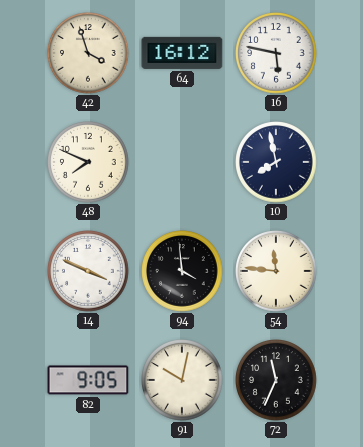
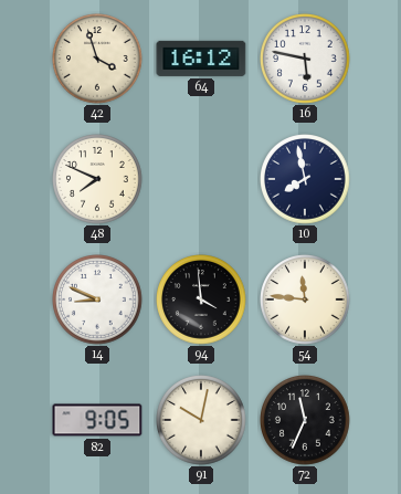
14: 3:49 -> 8:49
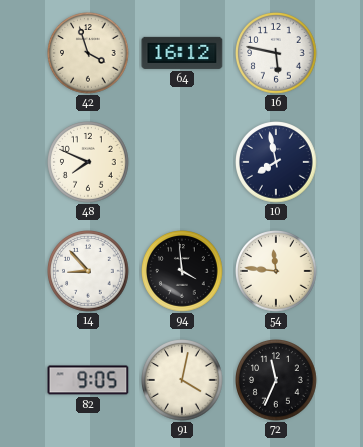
14: 8:49 -> 8:53
91: 10:02 -> 4:02
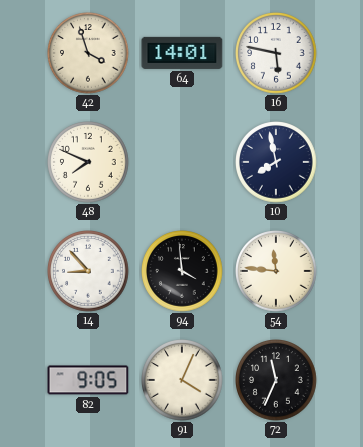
64: 16:12 -> 14:01
91: 4:02 -> 4:04
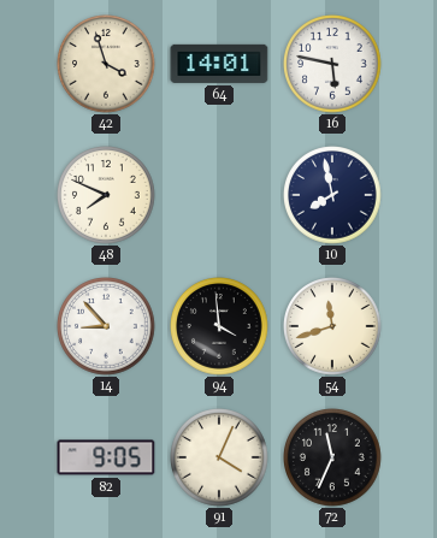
54: 11:46 -> 11:42
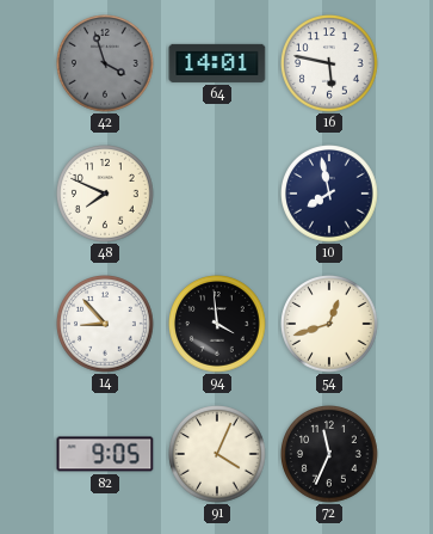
42 dial: cream -> grey
54: 11:42 -> 12:42
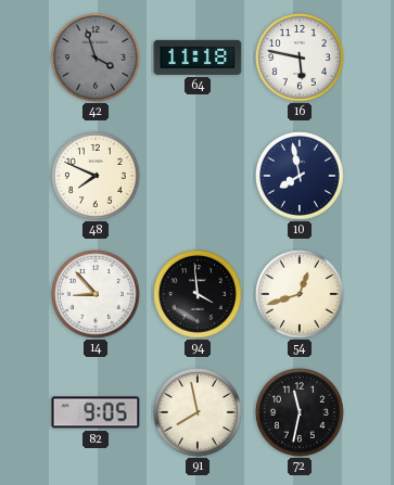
64: 14:01 -> 11:18
91: 4:04 -> 7:58
72: 11:34 -> 11:32
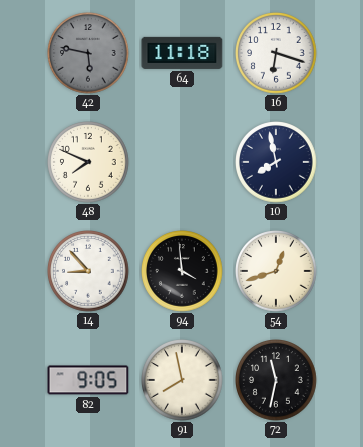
42: 3:57 -> 5:47
16: 5:47 -> 6:18
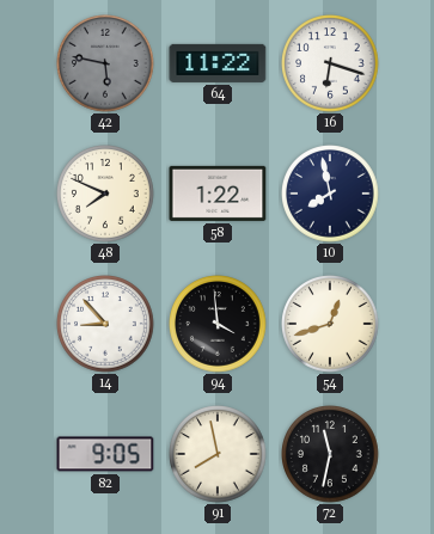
64: 11:18 -> 11:22
58: none -> 1:22
